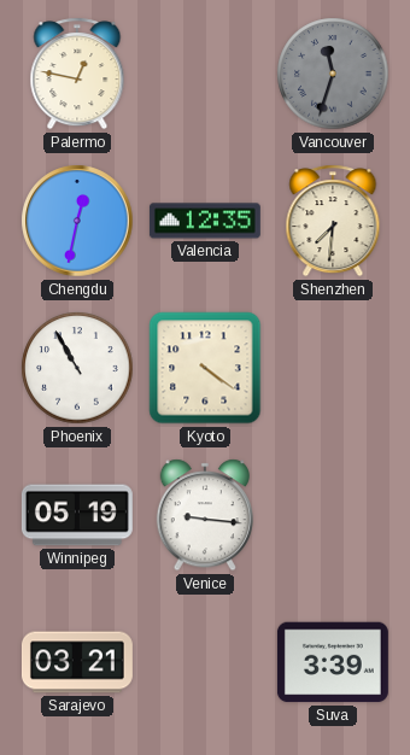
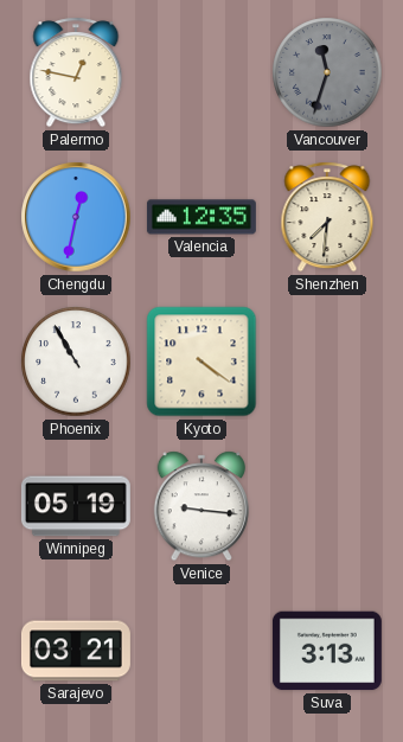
Suva: 3:39 -> 3:13
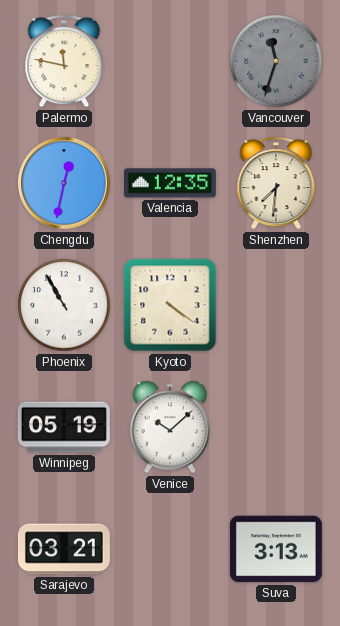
Palermo: 12:47 -> 11:47
Venice: 9:16 -> 10:08
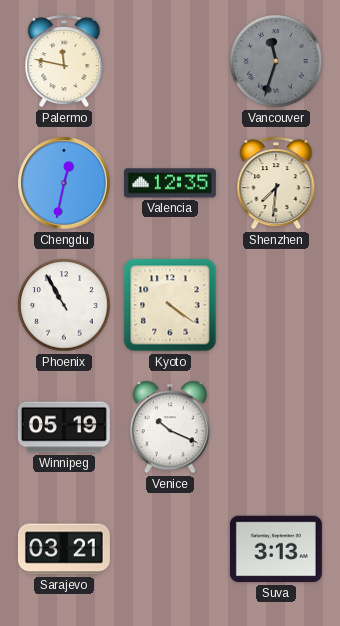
Venice: 10:08 -> 10:19
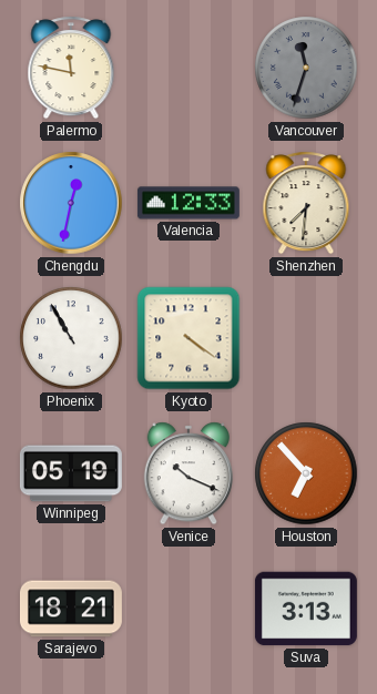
Valencia: 12:35 -> 12:33
Houston: none -> 6:53
Sarajevo: 03:21 -> 18:21
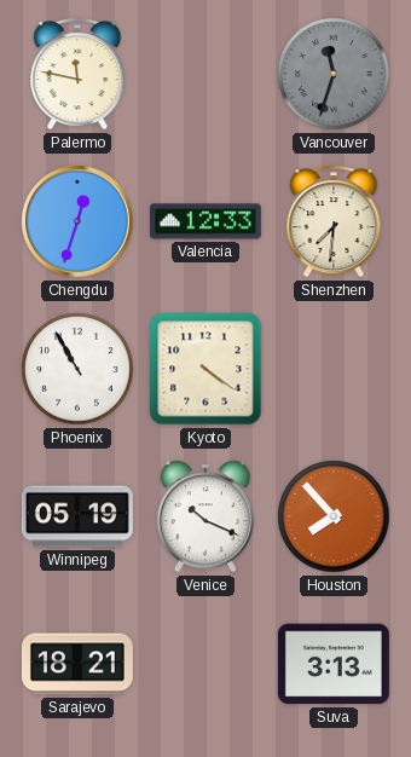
Chengdu: 12:32 -> 12:33
Houston: 6:53 -> 7:53
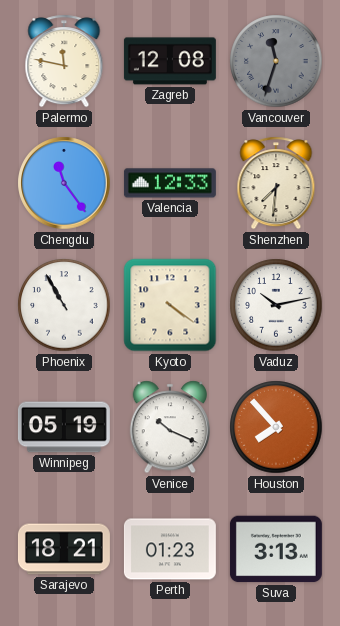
Zagreb: none -> 12:08
Chengdu: 12:33 -> 11:24
Vaduz: none -> 10:13
Perth: none -> 01:23
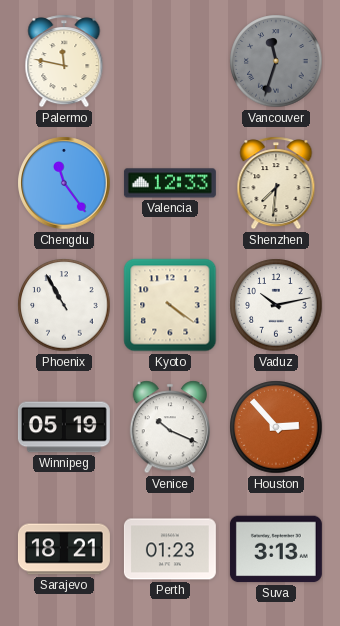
Zagreb: 12:08 -> none
Houston: 7:53 -> 2:53
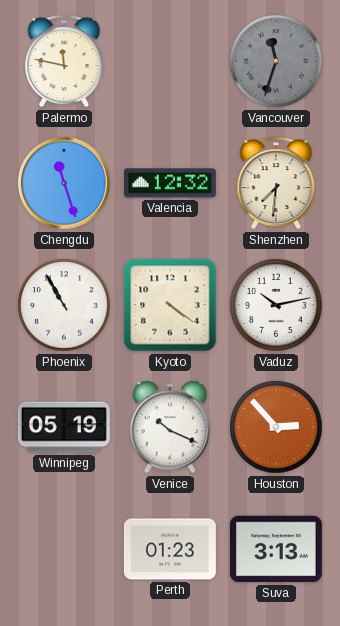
Chengdu: 11:24 -> 11:27
Valencia: 12:33 -> 12:32
Sarajevo: 18:21 -> none
